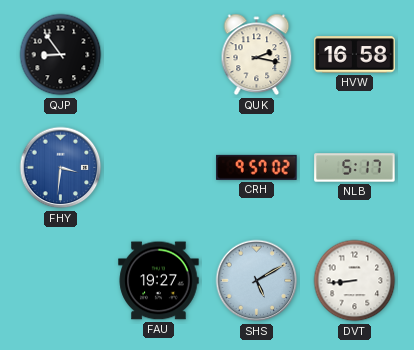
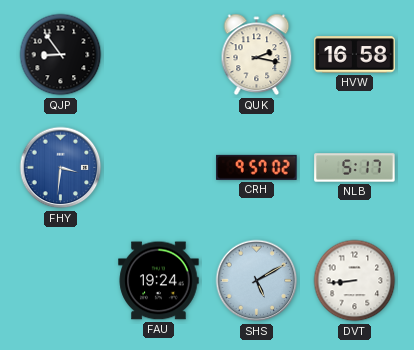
FAU: 19:27 -> 19:24
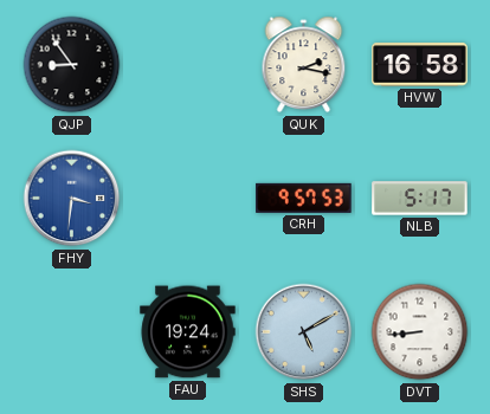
CRH: 9:57:02 -> 9:57:53
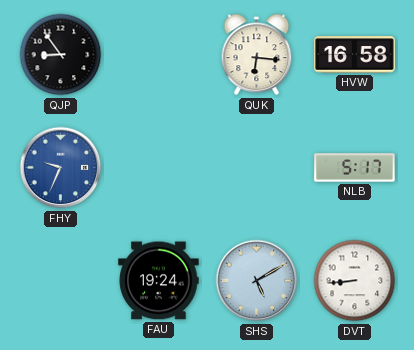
QUK: 2:17 -> 6:16
FHY: 3:31 -> 9:34
CRH: 9:57 -> none
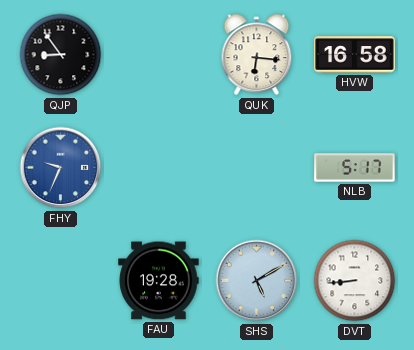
FAU: 19:24 -> 19:28
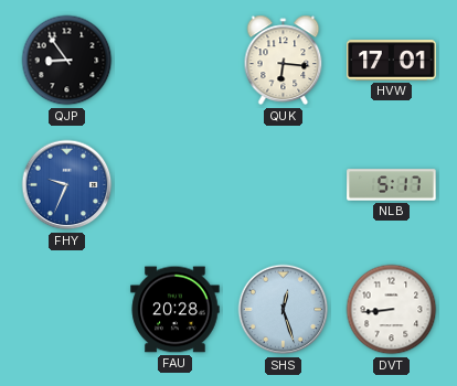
HVW: 16:58 -> 17:01
FAU: 19:28 -> 20:28
SHS: 5:10 -> 12:27
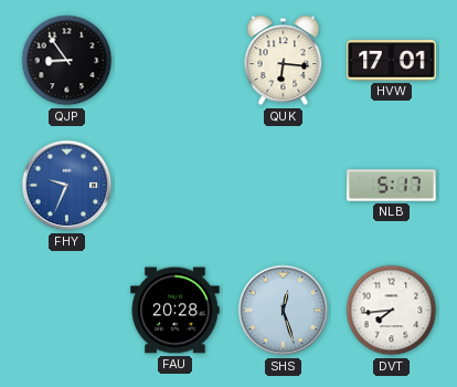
DVT: 8:44 -> 7:44
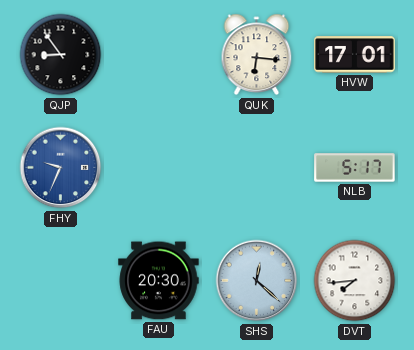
FAU: 20:28 -> 20:30
SHS: 12:27 -> 12:22
